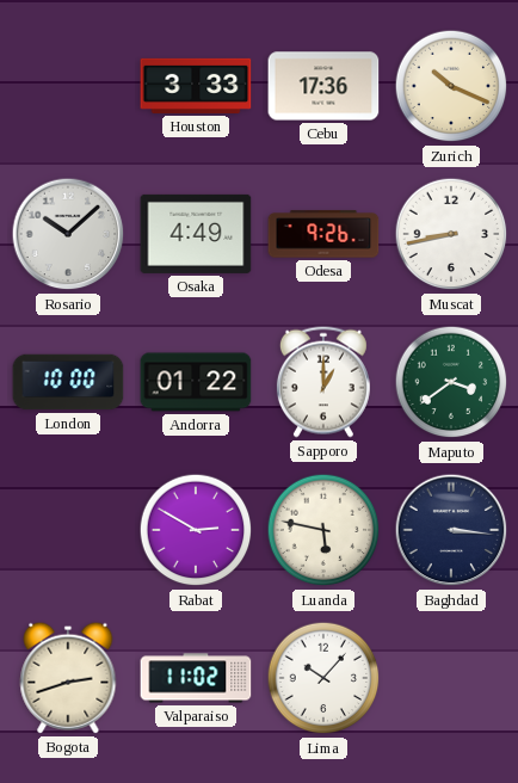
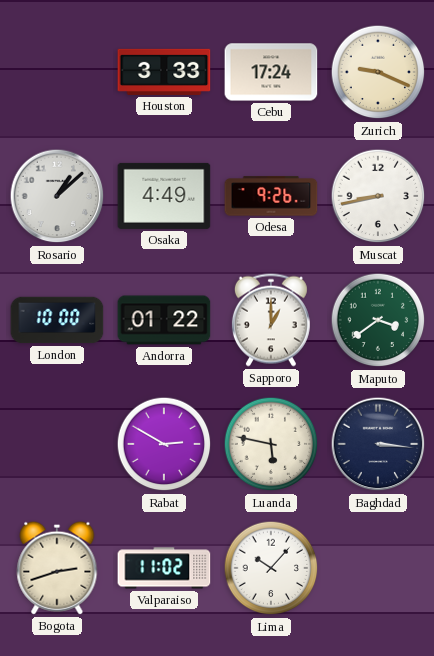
Cebu: 17:36 -> 17:24
Zurich: 10:19 -> 9:19
Rosario: 10:08 -> 1:08
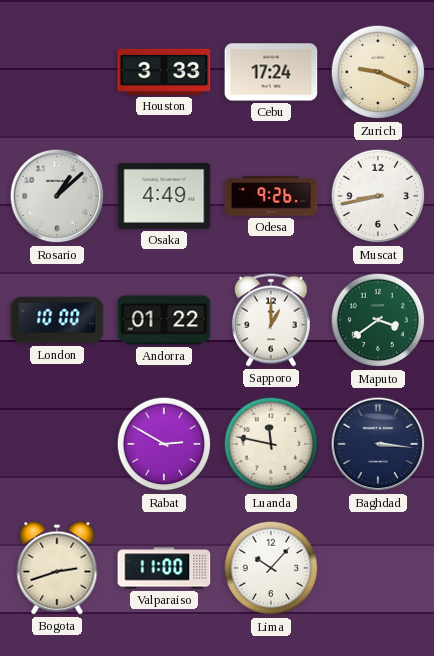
Luanda: 5:47 -> 11:47
Valparaiso: 11:02 -> 11:00
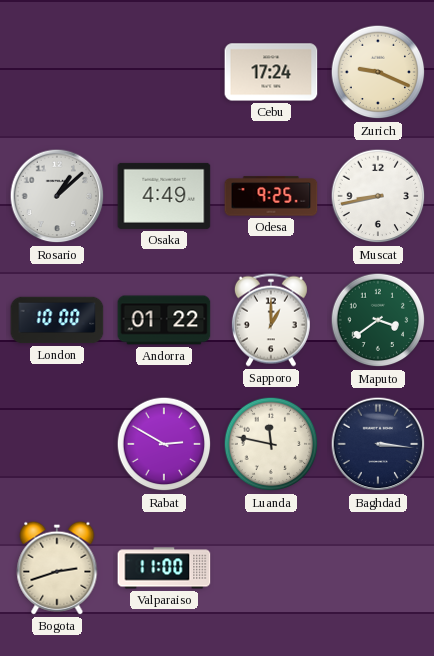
Houston: 3:33 -> none
Odesa: 9:26 -> 9:25
Lima: 10:07 -> none
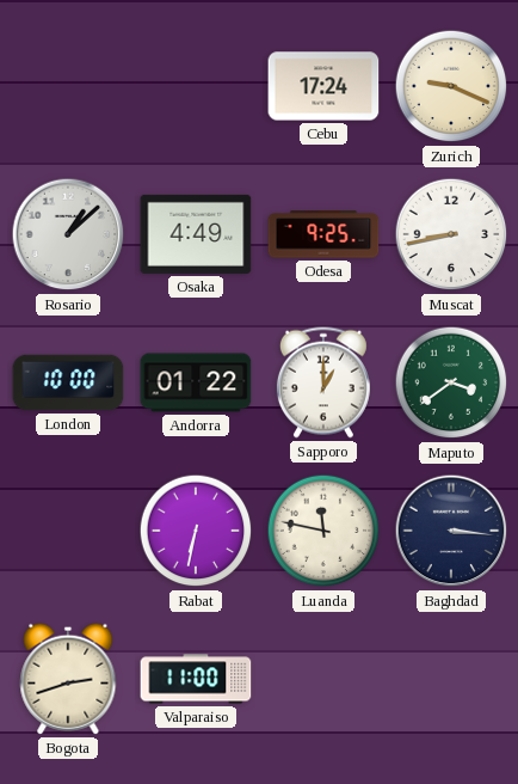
Rabat: 2:50 -> 6:32
